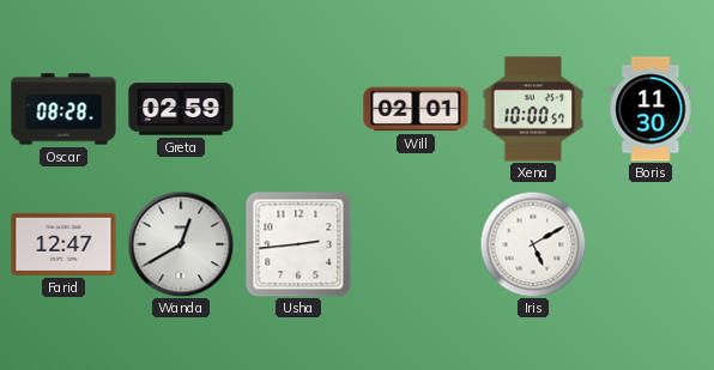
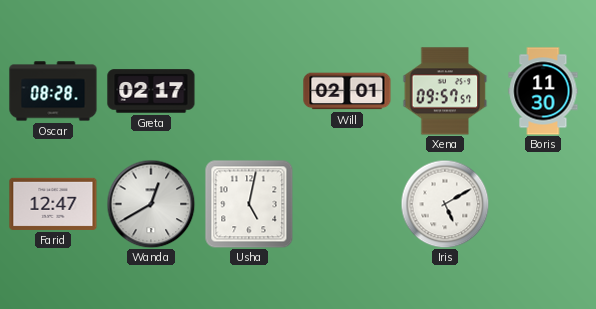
Greta: 02:59 -> 02:17
Xena: 10:00 -> 09:57
Usha: 2:44 -> 5:02
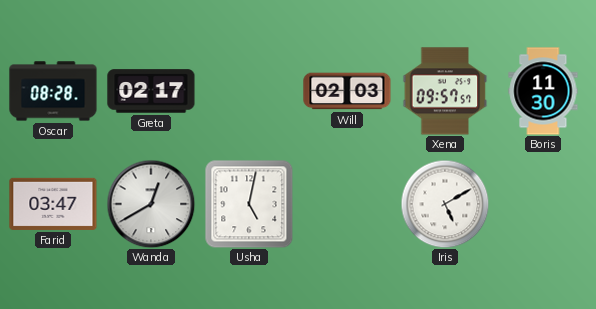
Will: 02:01 -> 02:03
Farid: 12:47 -> 03:47
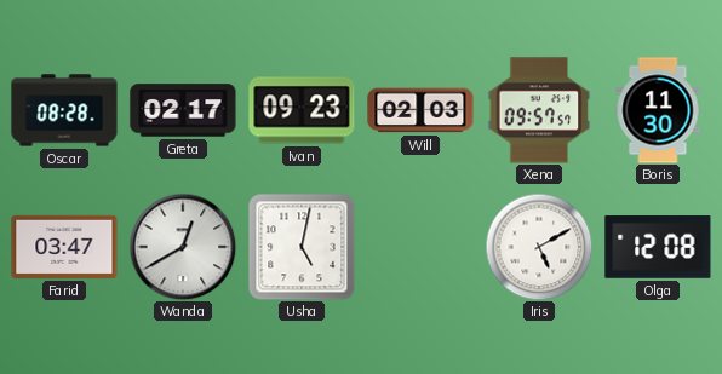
Ivan: none -> 09:23
Olga: none -> 12:08
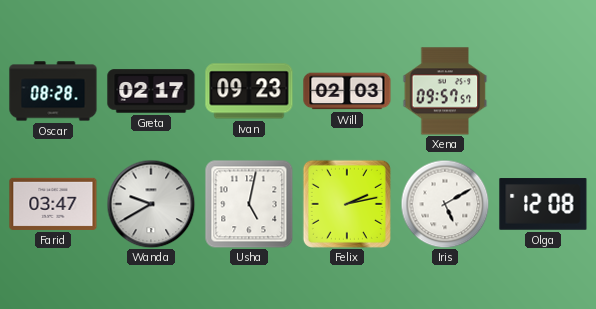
Boris: 11:30 -> none
Wanda: 12:40 -> 9:40
Felix: none -> 2:13
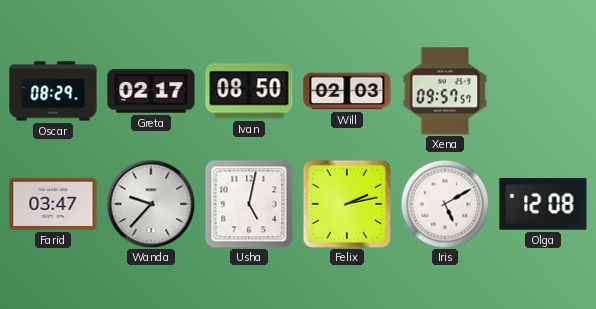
Oscar: 08:28 -> 08:29
Ivan: 09:23 -> 08:50
Wanda: 9:40 -> 9:37
